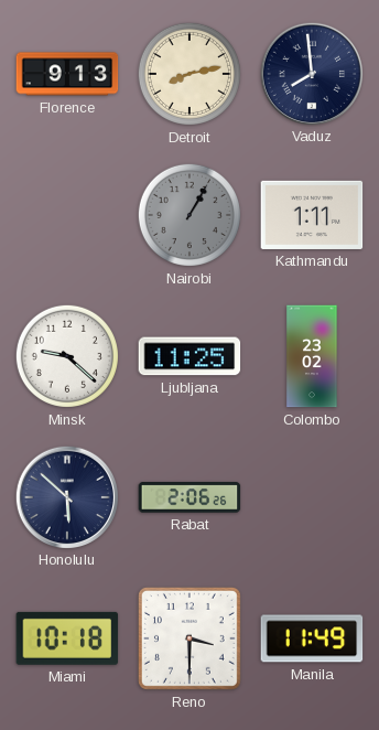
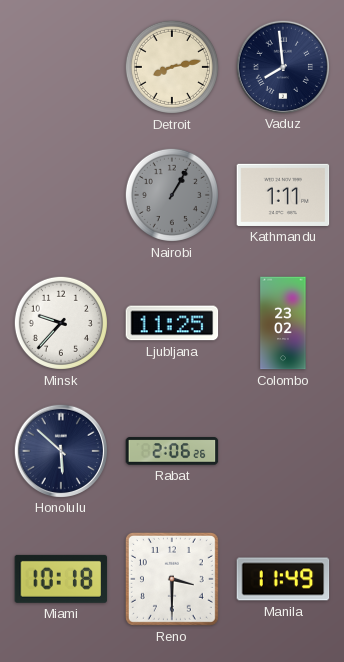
Florence: 9:13 -> none
Minsk: 9:22 -> 9:37
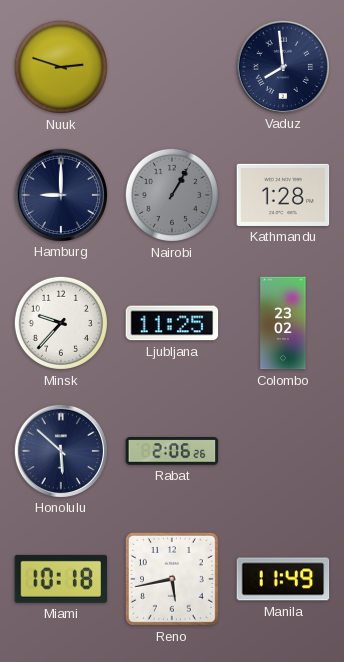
Nuuk: none -> 2:48
Detroit: 8:13 -> none
Hamburg: none -> 9:00
Kathmandu: 1:11 -> 1:28
Reno: 3:30 -> 5:43
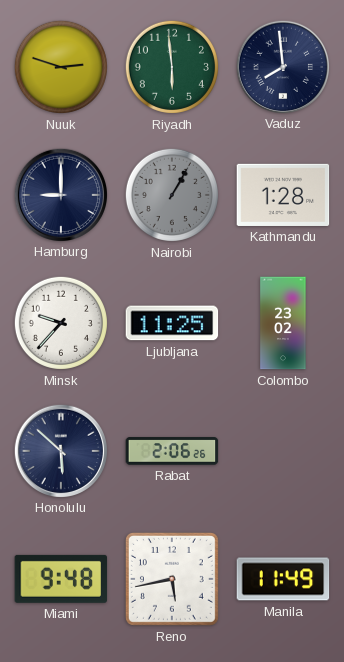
Riyadh: none -> 5:59
Miami: 10:18 -> 9:48
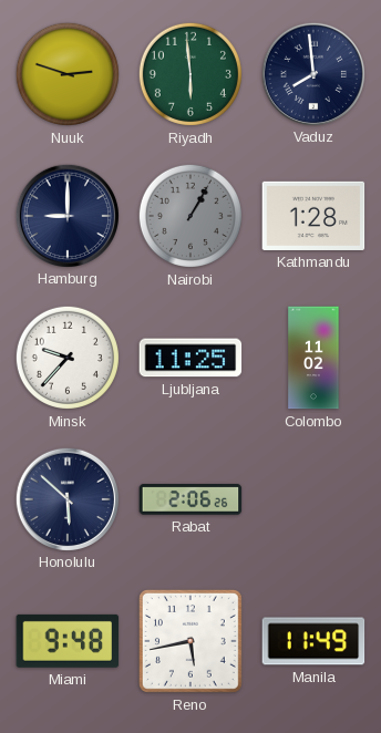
Colombo: 23:02 -> 11:02
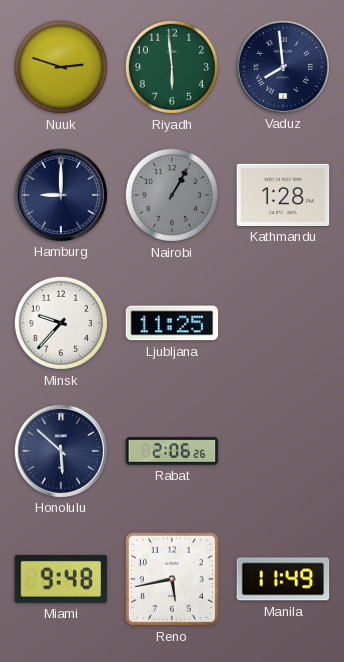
Colombo: 11:02 -> none
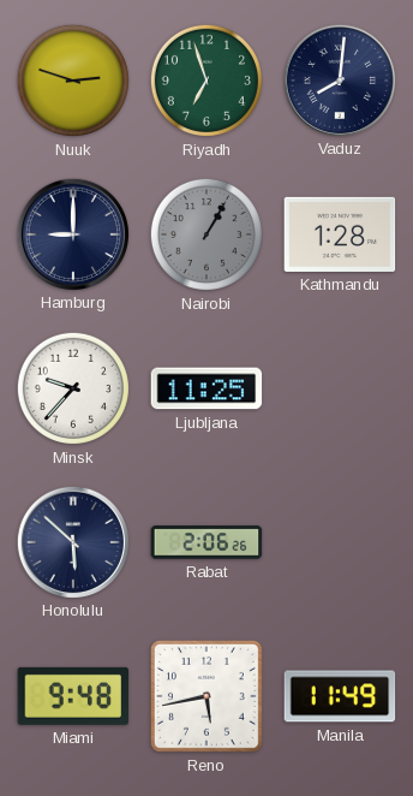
Riyadh: 5:59 -> 6:57
Vaduz: 7:59 -> 8:01
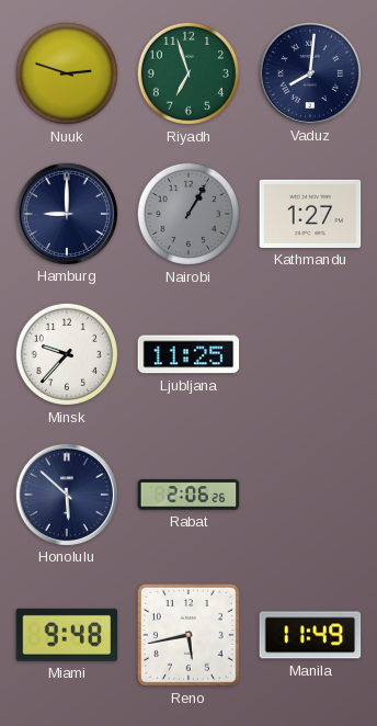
Kathmandu: 1:28 -> 1:27
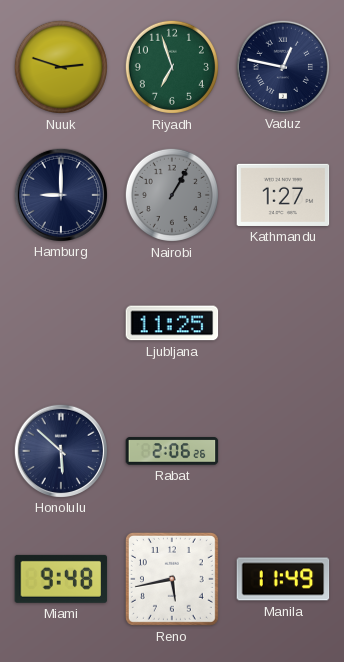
Vaduz: 8:01 -> 12:47
Minsk: 9:37 -> none
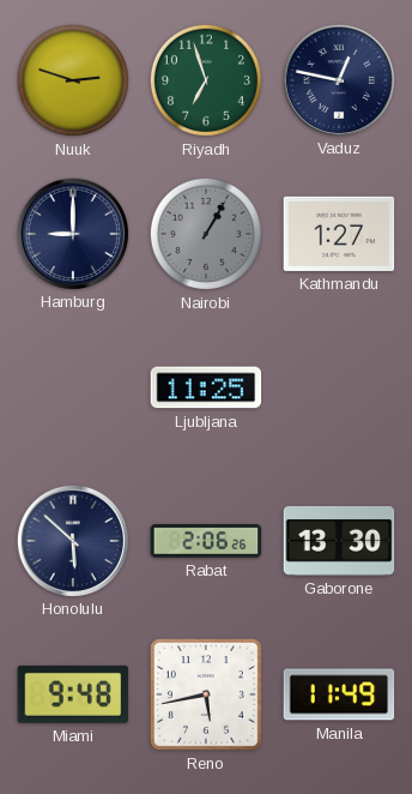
Gaborone: none -> 13:30
